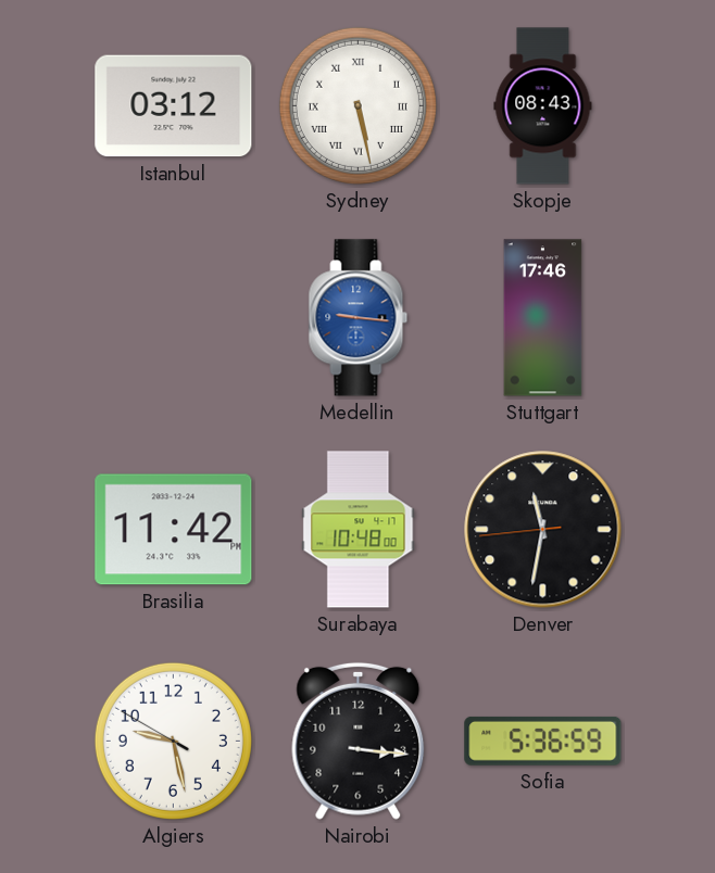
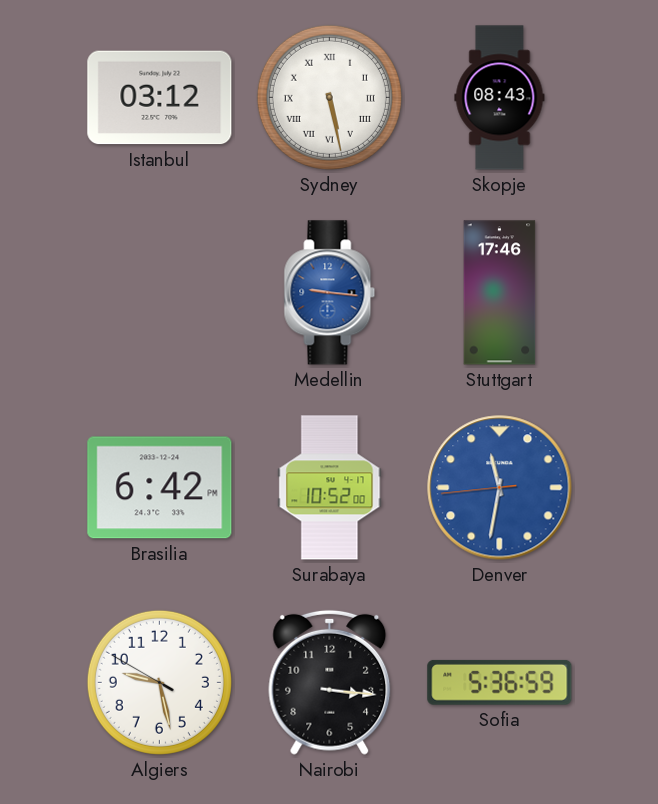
Brasilia: 11:42 -> 6:42
Surabaya: 10:48 -> 10:52
Denver dial: black -> blue
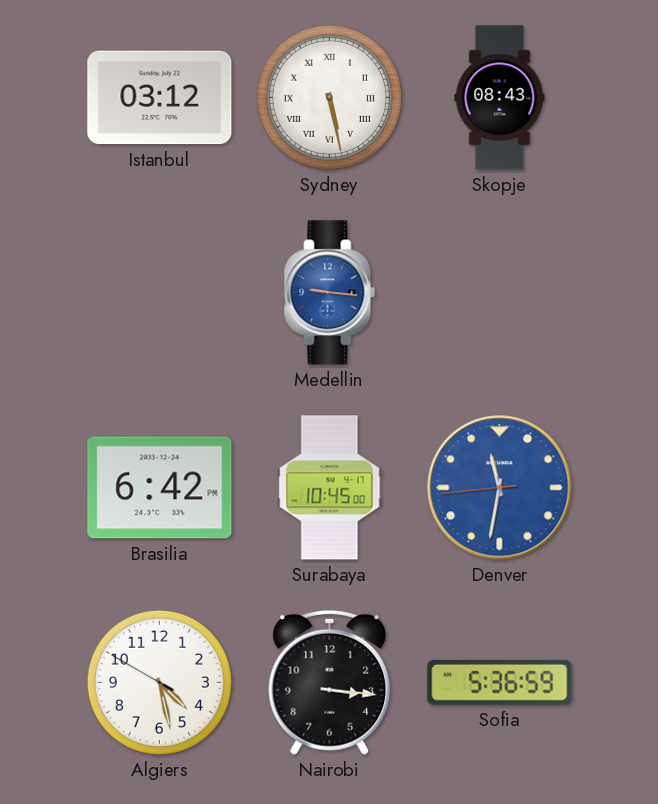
Stuttgart: 17:46 -> none
Surabaya: 10:52 -> 10:45
Algiers: 9:27 -> 4:27
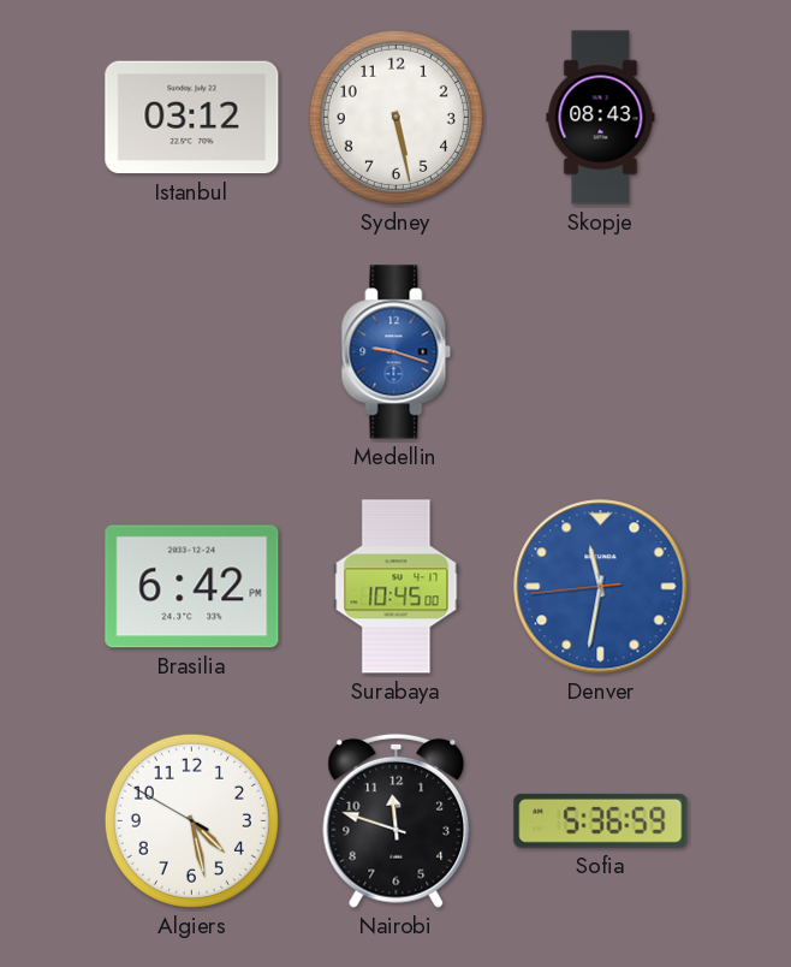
Sydney numerals: Roman -> Arabic
Medellin: 9:16 -> 9:18
Nairobi: 3:16 -> 11:48
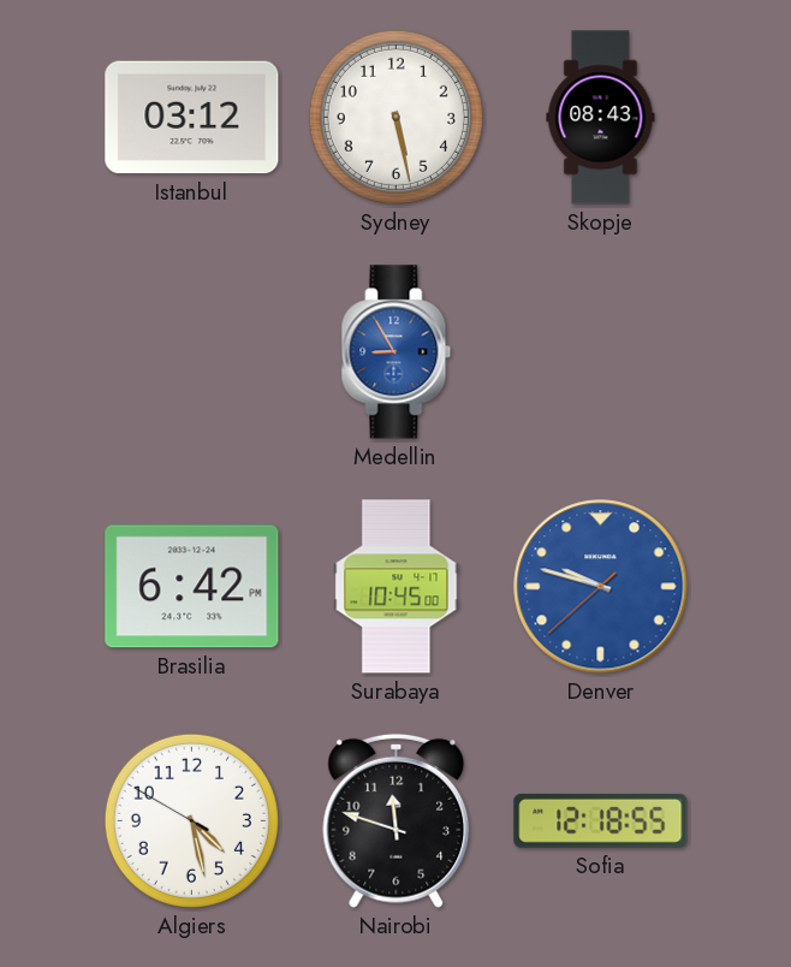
Medellin: 9:18 -> 8:55
Denver: 11:31 -> 9:47
Sofia: 5:36 -> 12:18
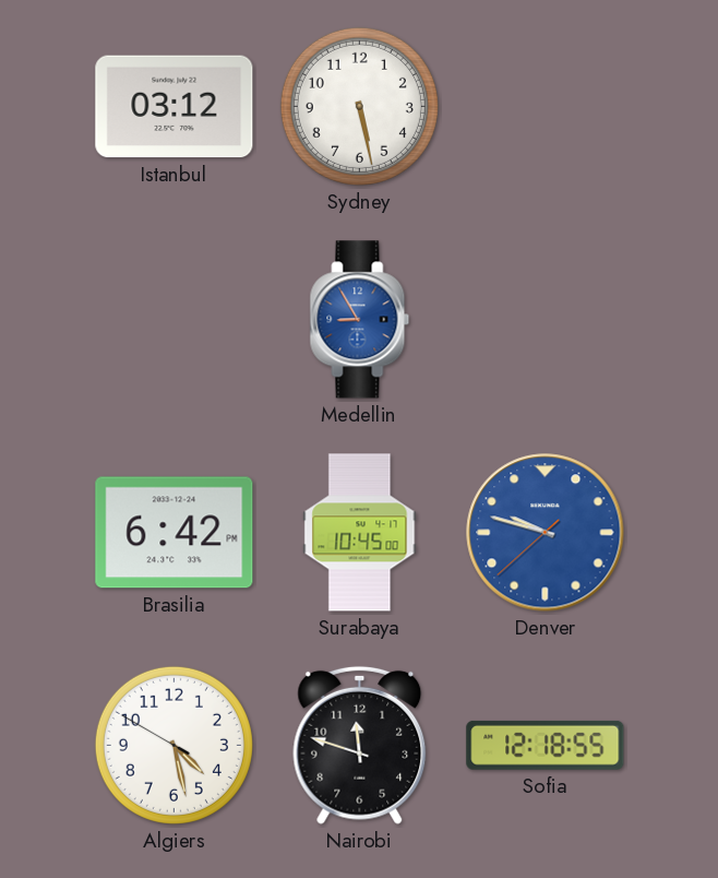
Skopje: 08:43 -> none
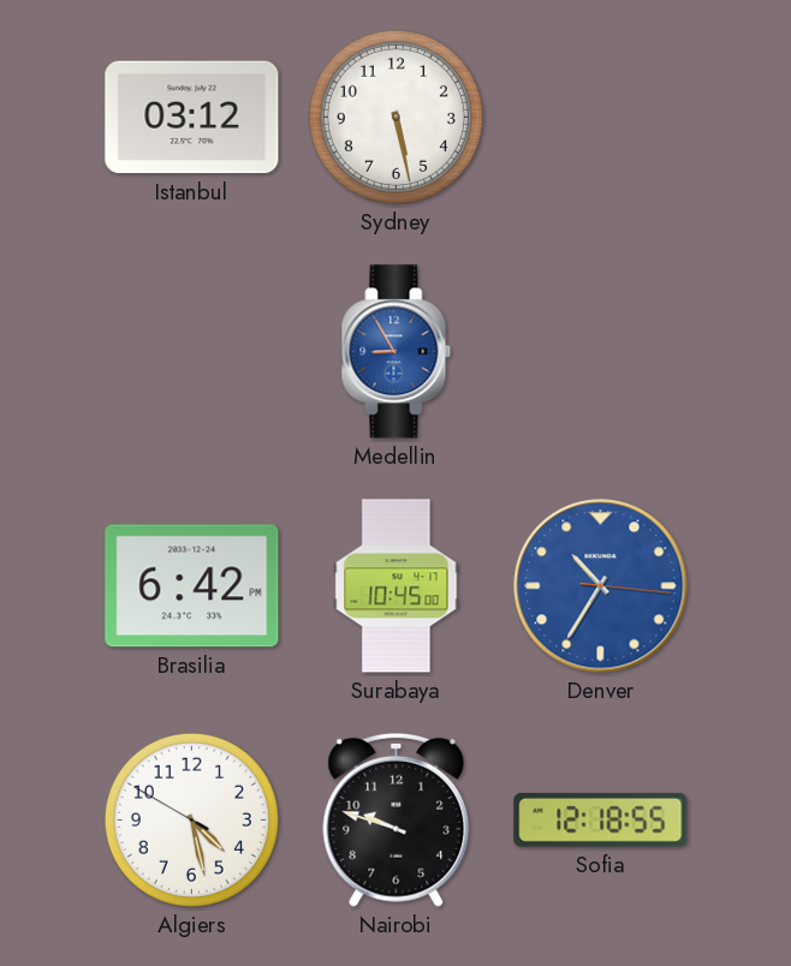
Denver: 9:47 -> 10:35
Nairobi: 11:48 -> 9:48
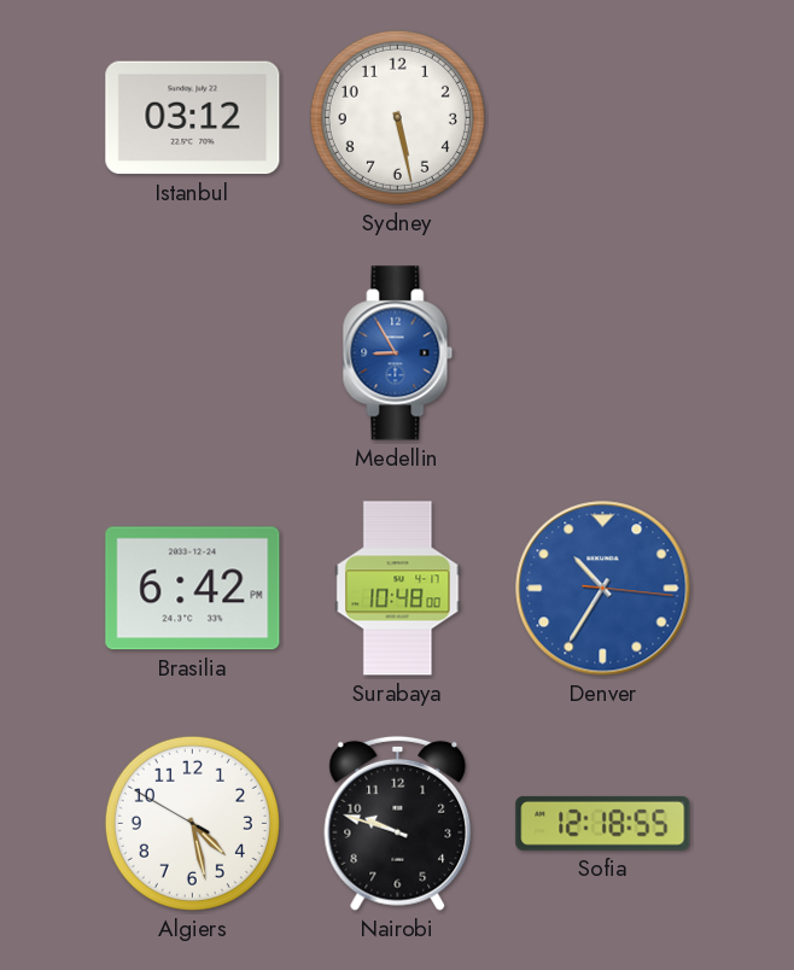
Surabaya: 10:45 -> 10:48
